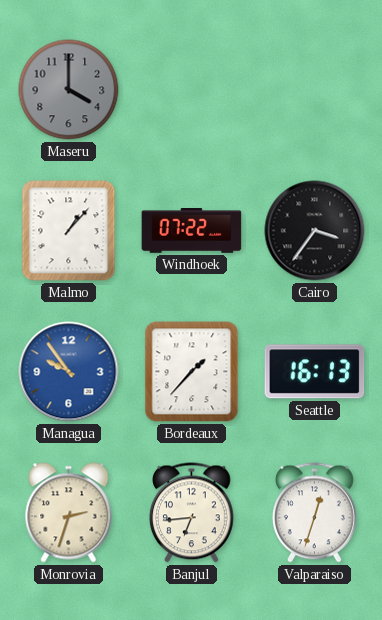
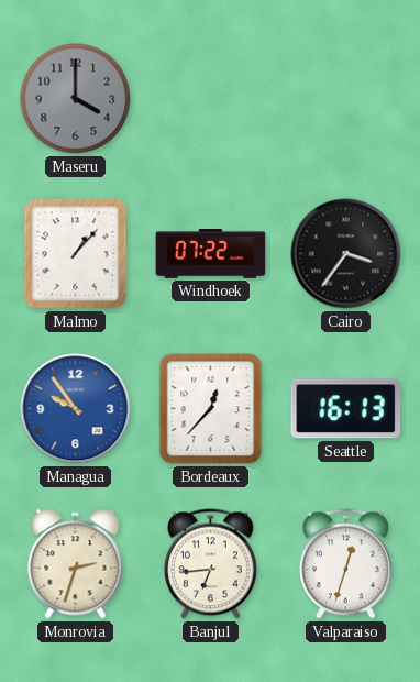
Bordeaux: 1:37 -> 12:37
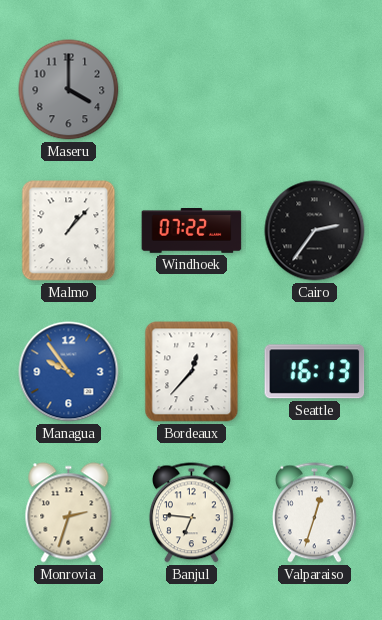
Cairo: 3:36 -> 2:36
Banjul: 6:44 -> 6:46
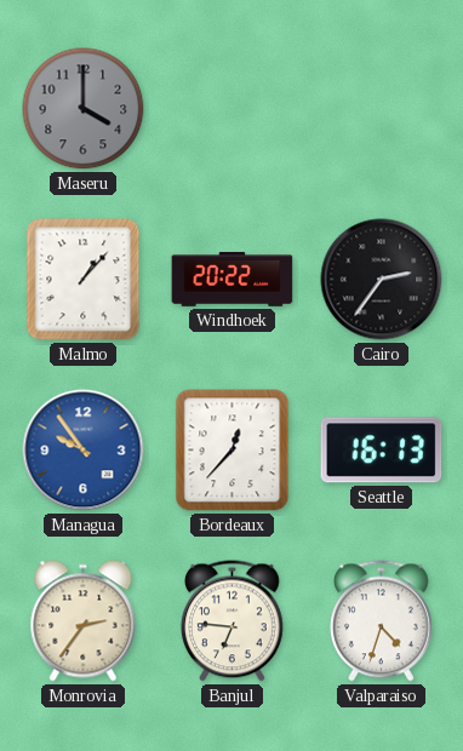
Windhoek: 07:22 -> 20:22
Monrovia: 2:33 -> 2:36
Valparaiso: 12:33 -> 4:33
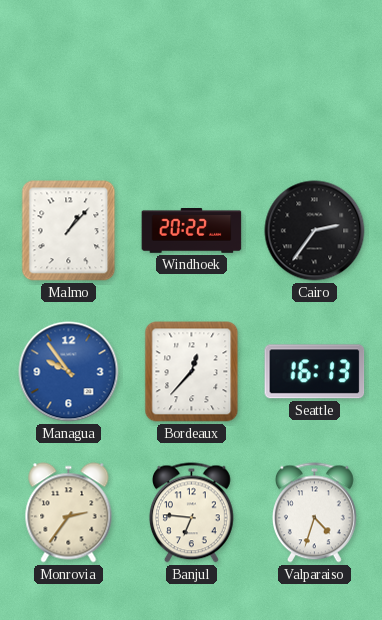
Maseru: 4:00 -> none
